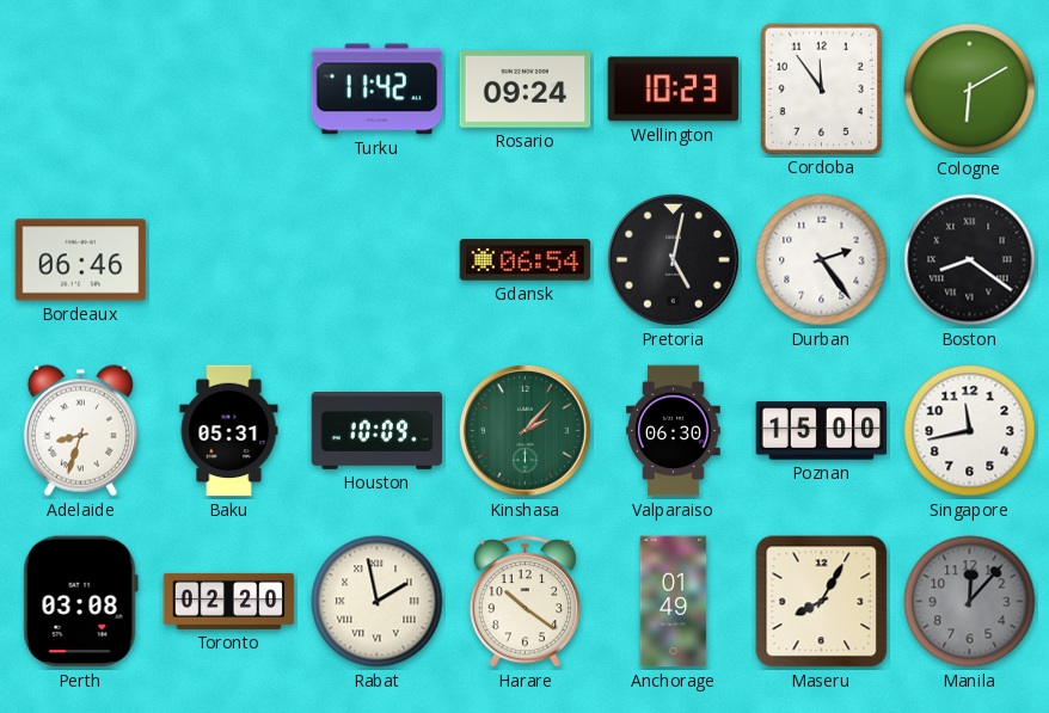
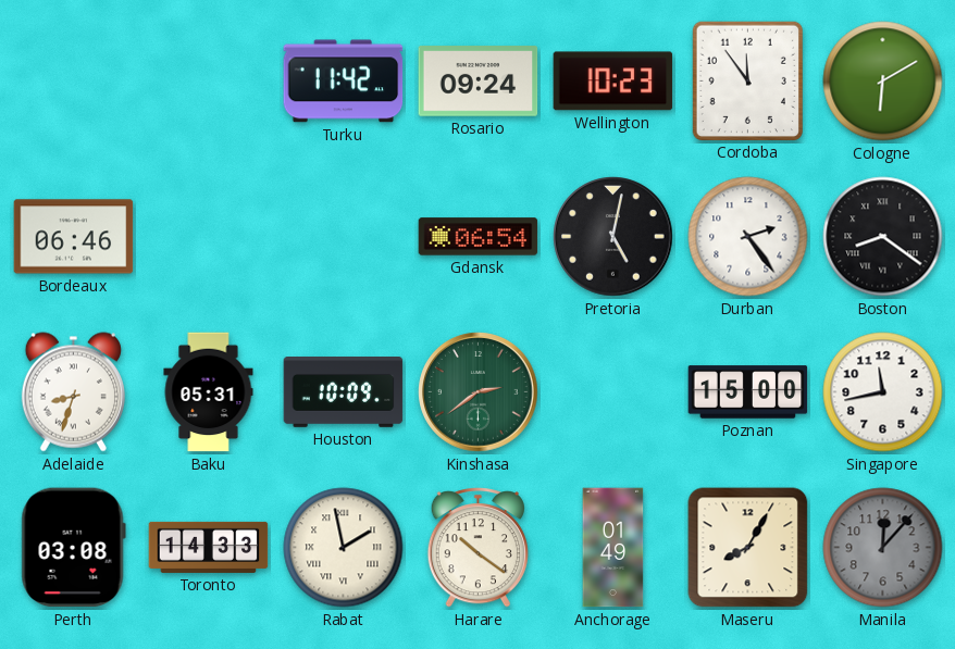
Kinshasa: 2:07 -> 2:39
Valparaiso: 06:30 -> none
Toronto: 02:20 -> 14:33
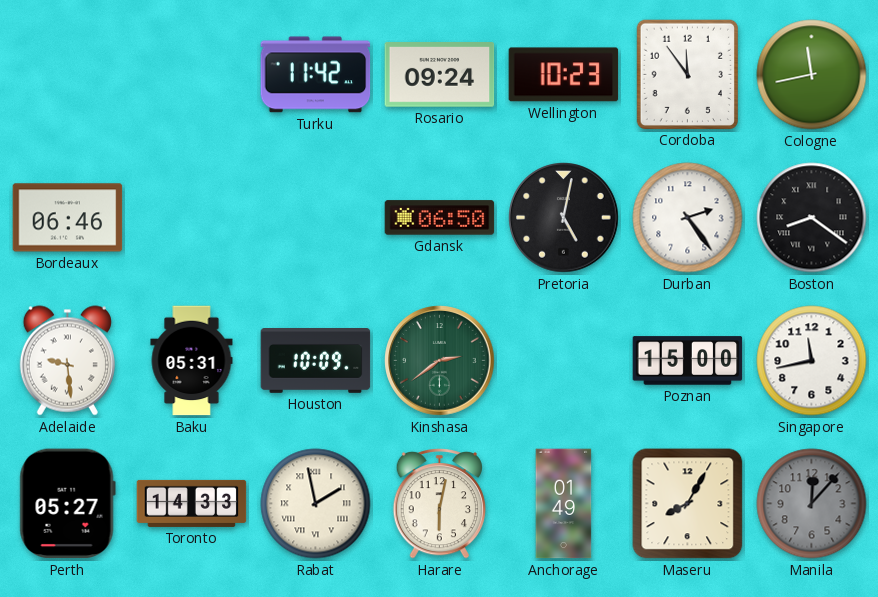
Cologne: 6:10 -> 11:43
Gdansk: 06:54 -> 06:50
Adelaide: 8:33 -> 9:29
Perth: 03:08 -> 05:27
Harare: 10:21 -> 6:02
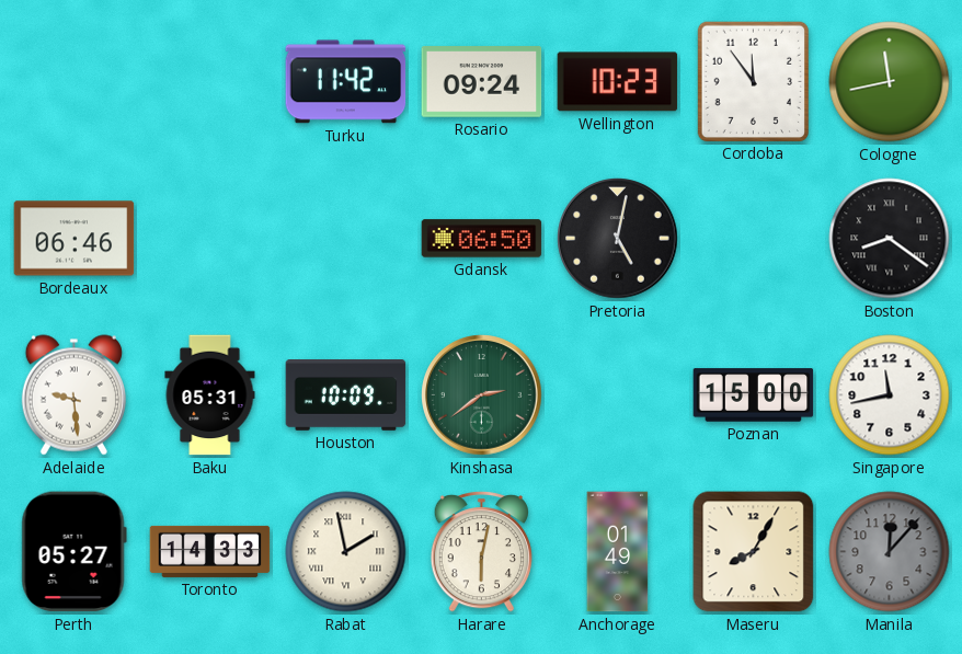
Durban: 2:24 -> none
